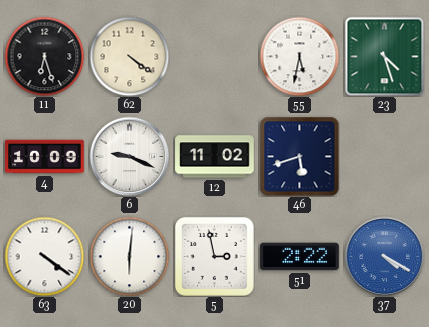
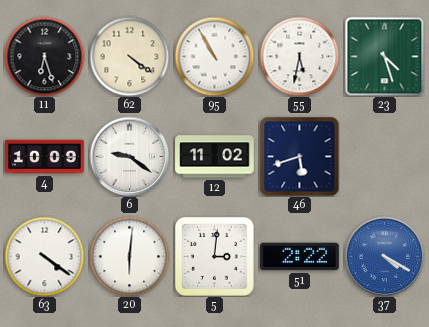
95: none -> 10:55
6: 9:19 -> 9:21
5: 2:58 -> 3:01
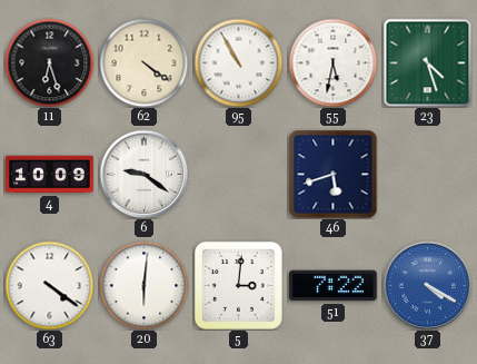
12: 11:02 -> none
51: 2:22 -> 7:22
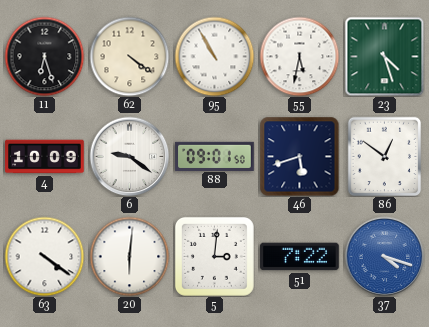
88: none -> 09:01
86: none -> 12:51
37: 4:20 -> 4:18
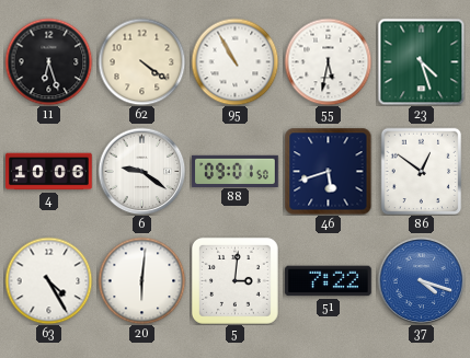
4: 10:09 -> 10:06
63: 4:21 -> 4:25
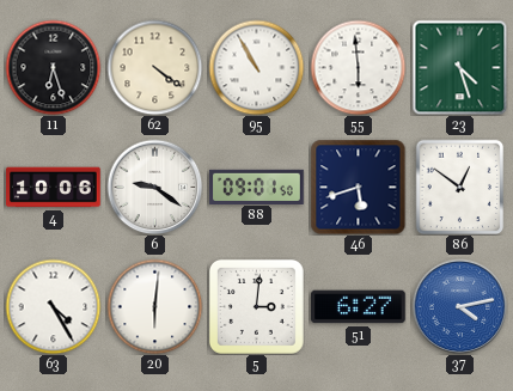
55: 5:32 -> 5:59
51: 7:22 -> 6:27
37: 4:18 -> 4:13
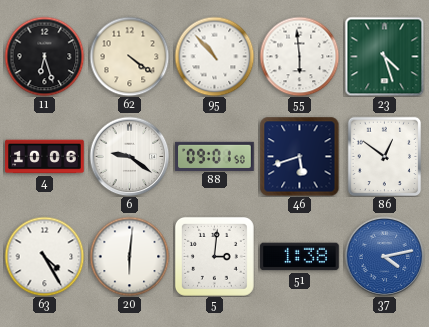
95: 10:55 -> 10:53
51: 6:27 -> 1:38
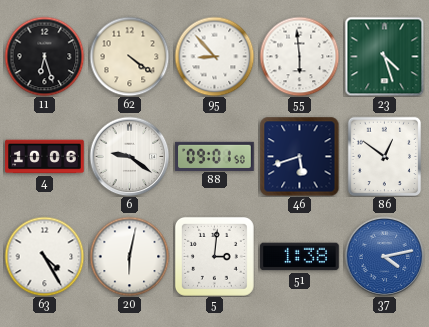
95: 10:53 -> 8:53
20: 6:01 -> 6:02
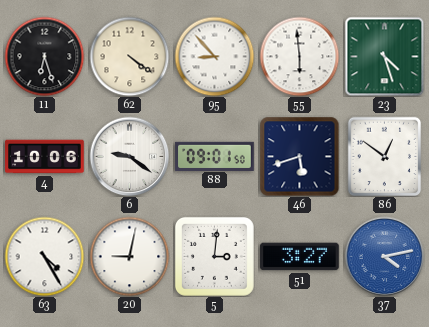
20: 6:02 -> 9:02
51: 1:38 -> 3:27
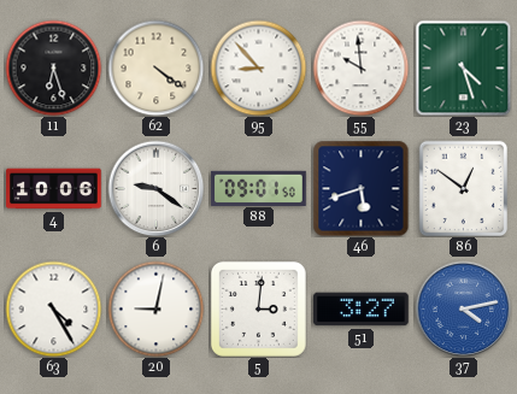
55: 5:59 -> 9:59
